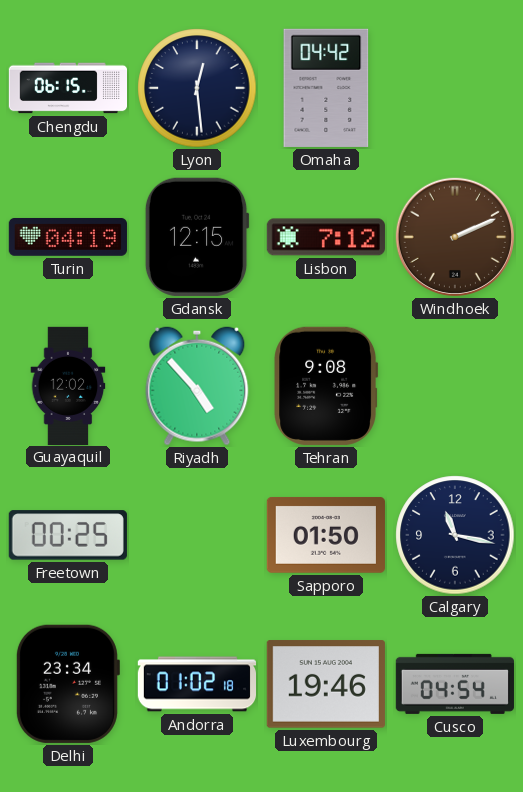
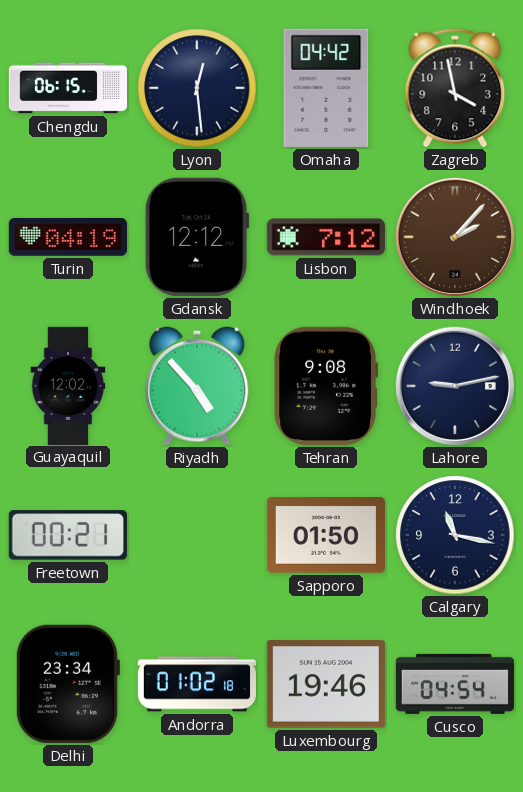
Zagreb: none -> 3:58
Gdansk: 12:15 -> 12:12
Windhoek: 2:11 -> 2:07
Lahore: none -> 9:13
Freetown: 00:25 -> 00:21
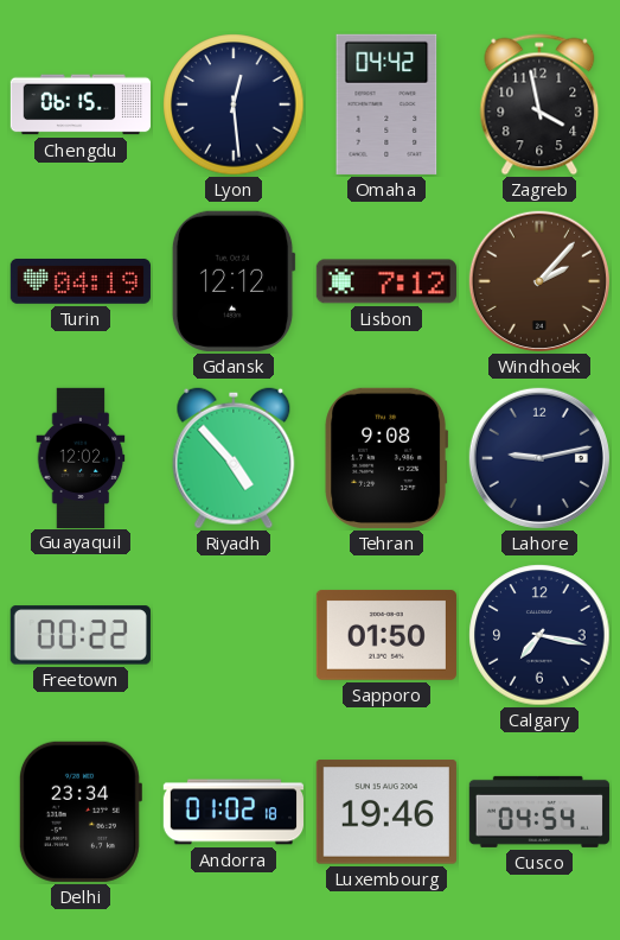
Freetown: 00:21 -> 00:22
Calgary: 11:17 -> 7:17
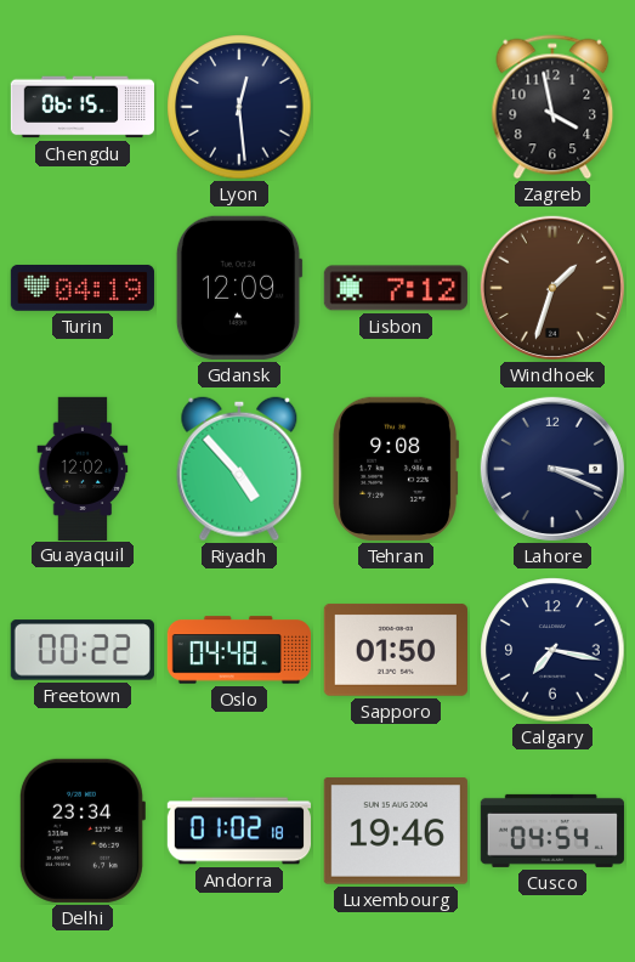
Omaha: 04:42 -> none
Gdansk: 12:12 -> 12:09
Windhoek: 2:07 -> 1:33
Lahore: 9:13 -> 3:19
Oslo: none -> 04:48
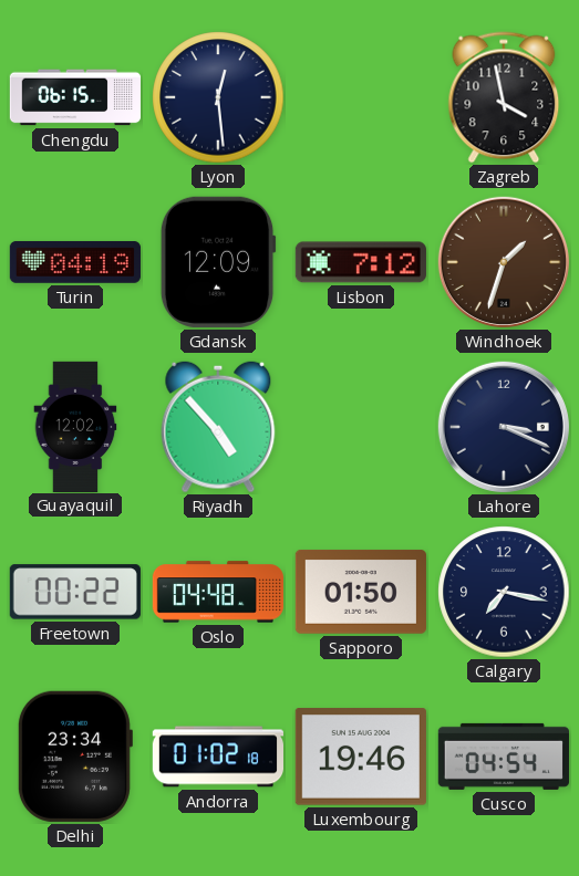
Tehran: 9:08 -> none
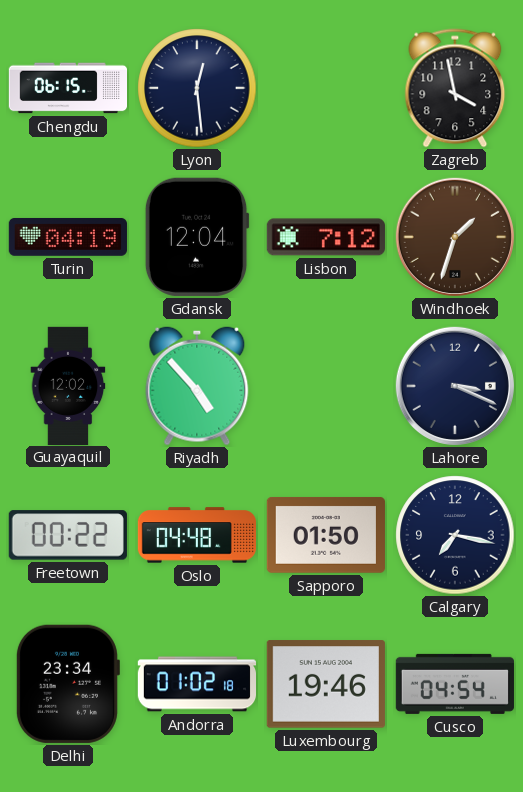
Gdansk: 12:09 -> 12:04
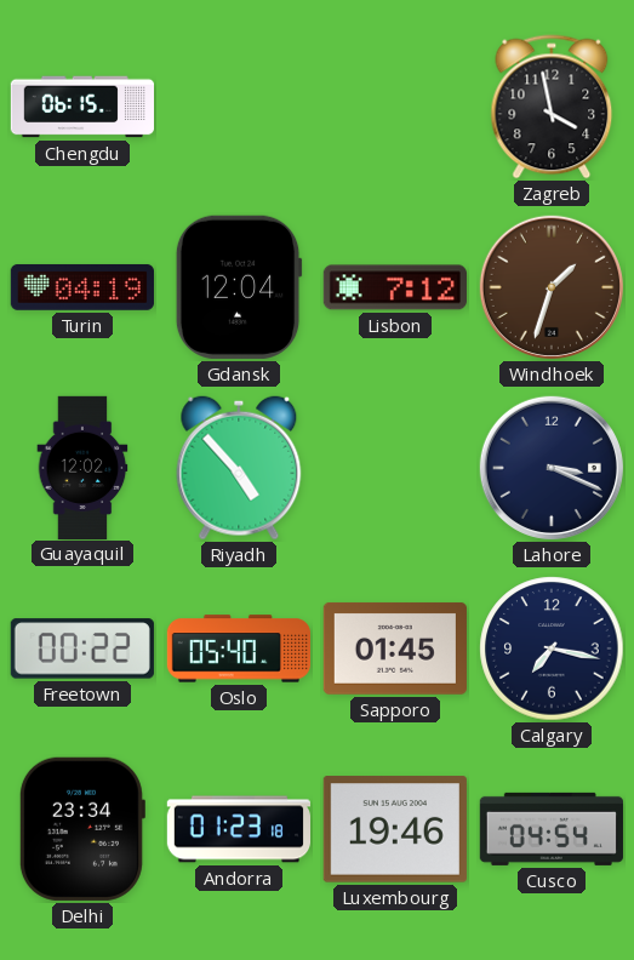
Lyon: 12:29 -> none
Oslo: 04:48 -> 05:40
Sapporo: 01:50 -> 01:45
Andorra: 01:02 -> 01:23
